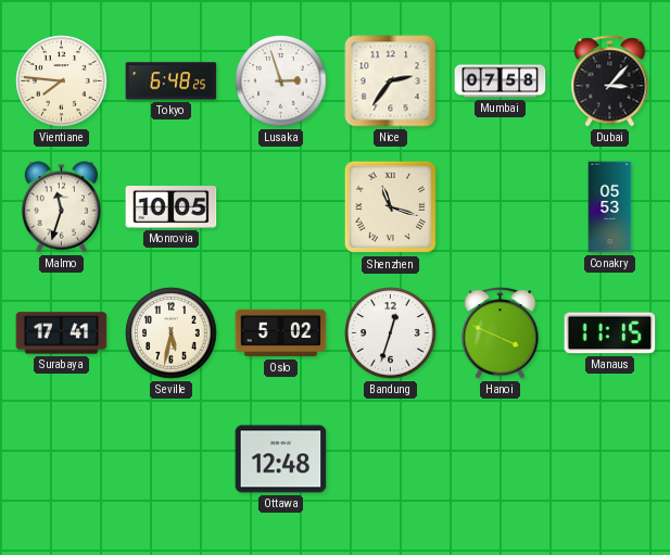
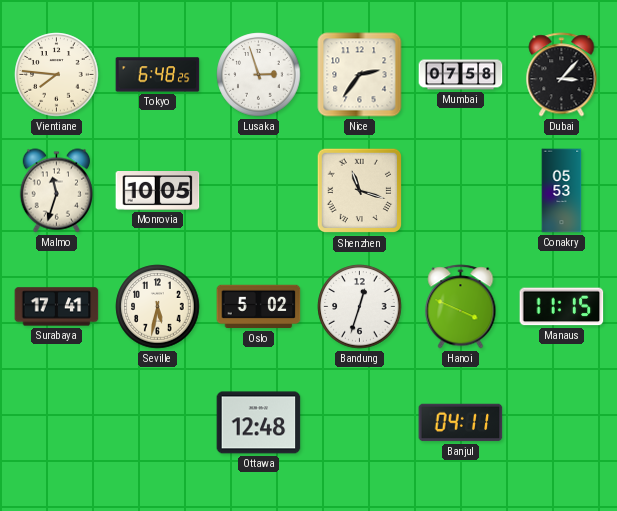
Banjul: none -> 04:11
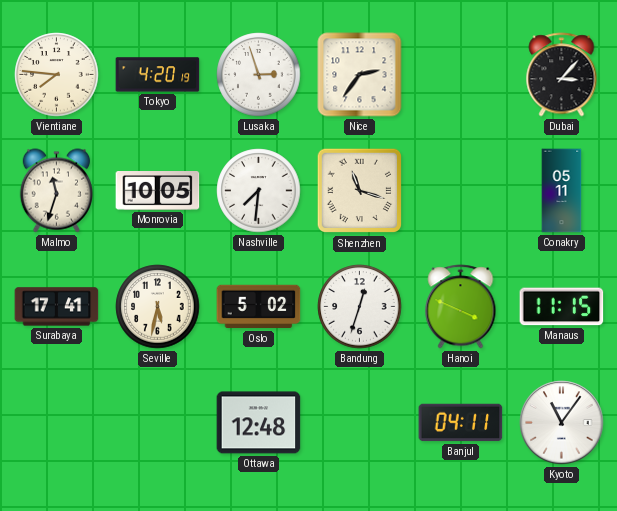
Tokyo: 6:48 -> 4:20
Mumbai: 07:58 -> none
Nashville: none -> 7:31
Conakry: 05:53 -> 05:11
Kyoto: none -> 11:06
